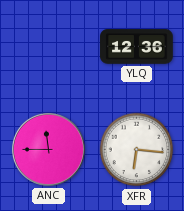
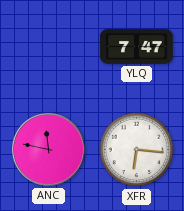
YLQ: 12:36 -> 7:47
ANC: 11:45 -> 11:47
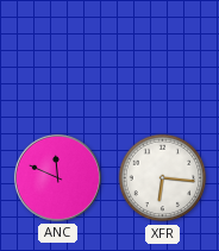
YLQ: 7:47 -> none
ANC: 11:47 -> 11:49
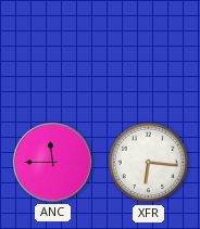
ANC: 11:49 -> 11:45
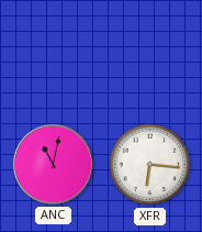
ANC: 11:45 -> 11:02
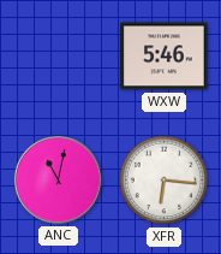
WXW: none -> 5:46
